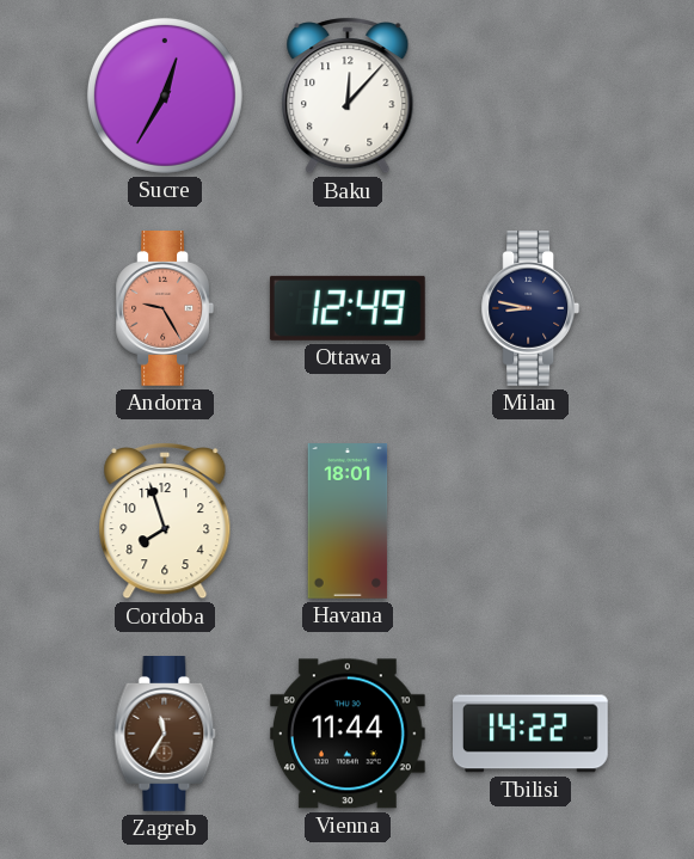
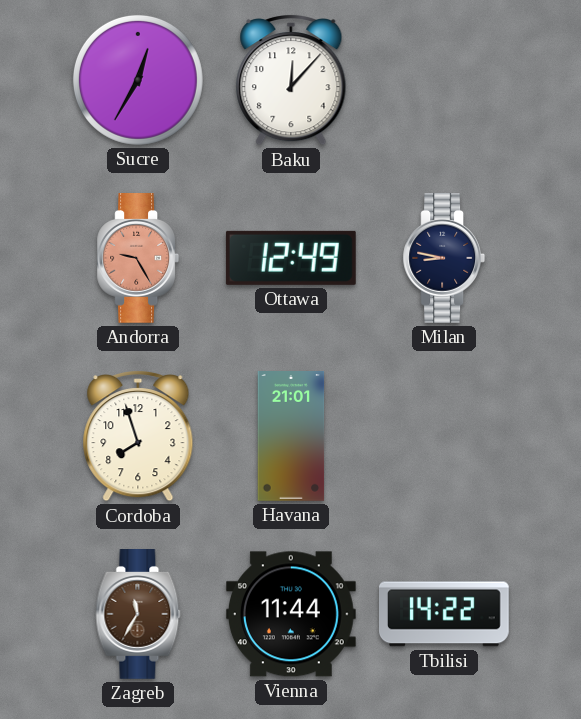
Havana: 18:01 -> 21:01
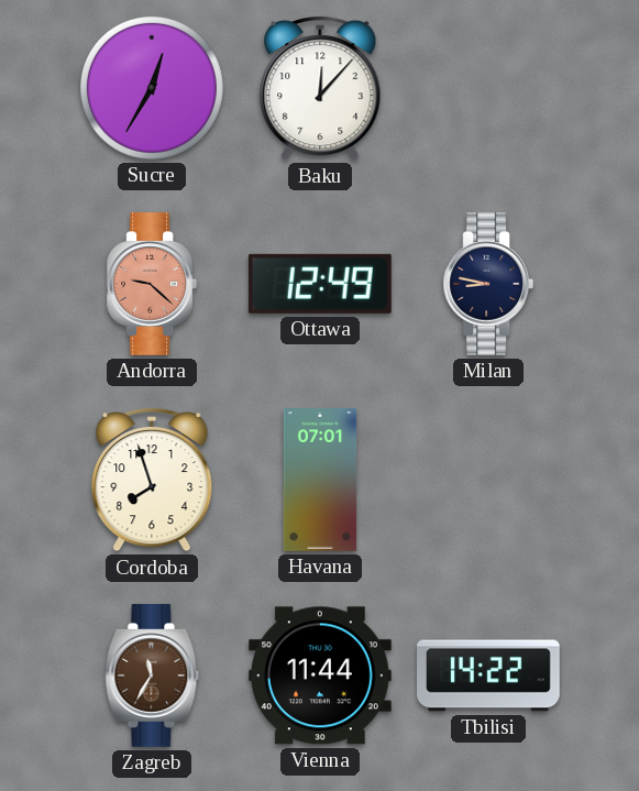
Andorra: 9:25 -> 9:22
Havana: 21:01 -> 07:01
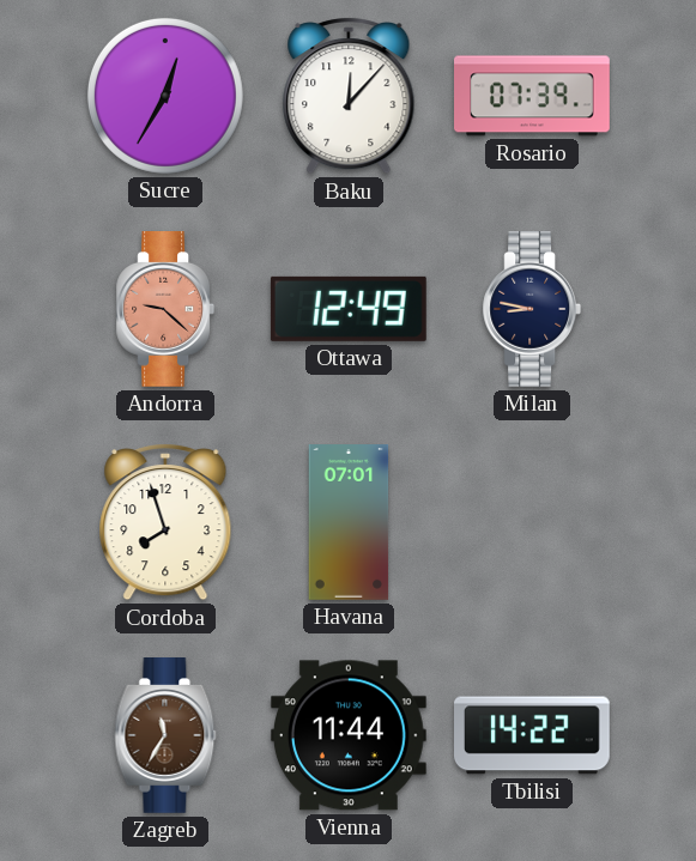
Rosario: none -> 07:39
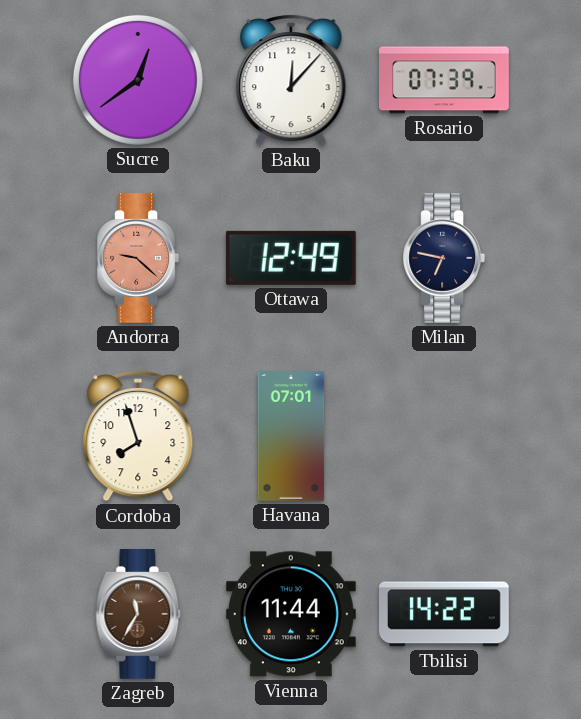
Sucre: 12:35 -> 12:39
Milan: 8:47 -> 6:47
